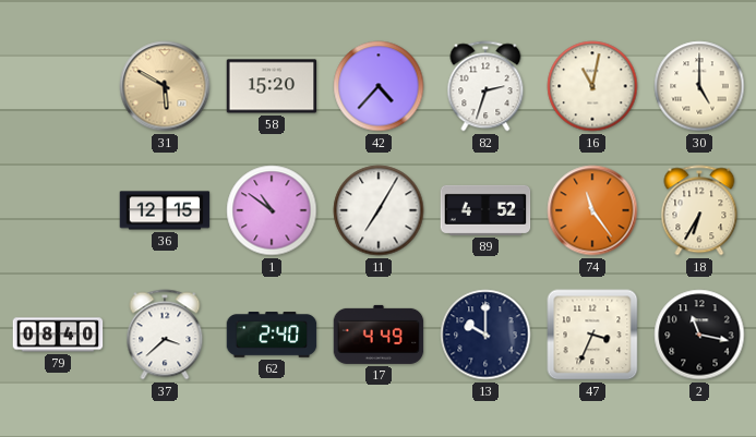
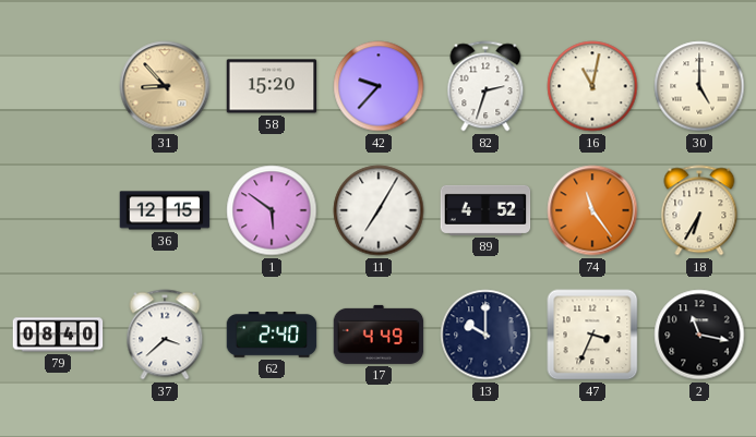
31: 5:50 -> 8:53
42: 4:37 -> 9:37
1: 10:51 -> 5:51
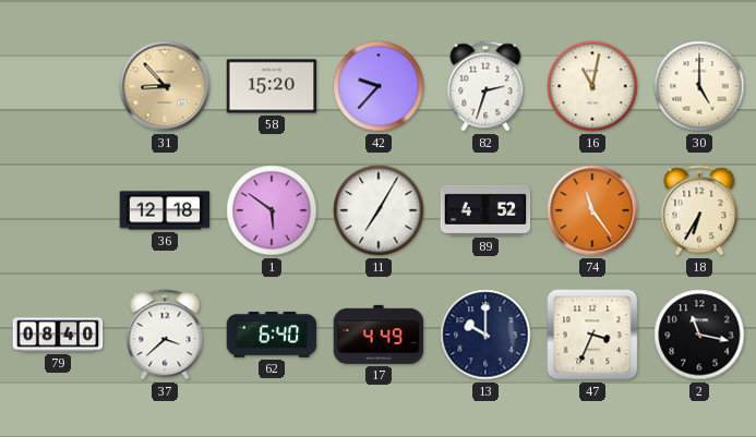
36: 12:15 -> 12:18
62: 2:40 -> 6:40
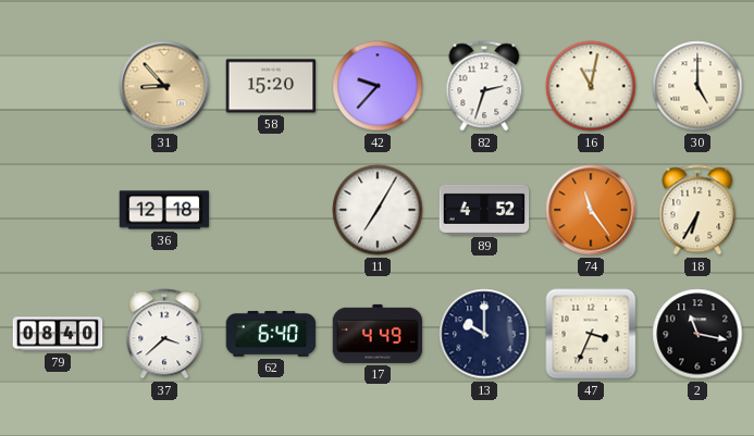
1: 5:51 -> none
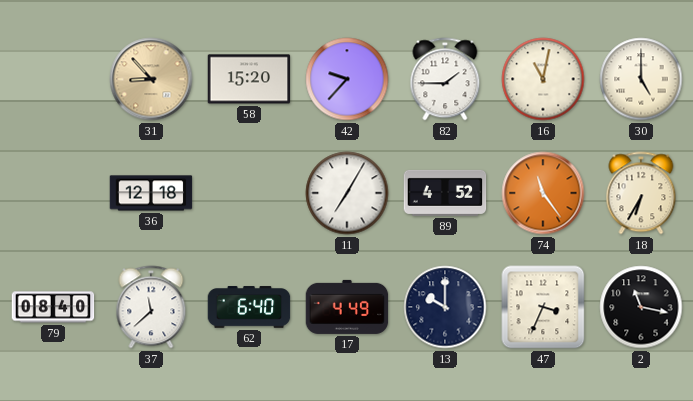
82: 2:33 -> 1:45
37: 3:38 -> 11:38
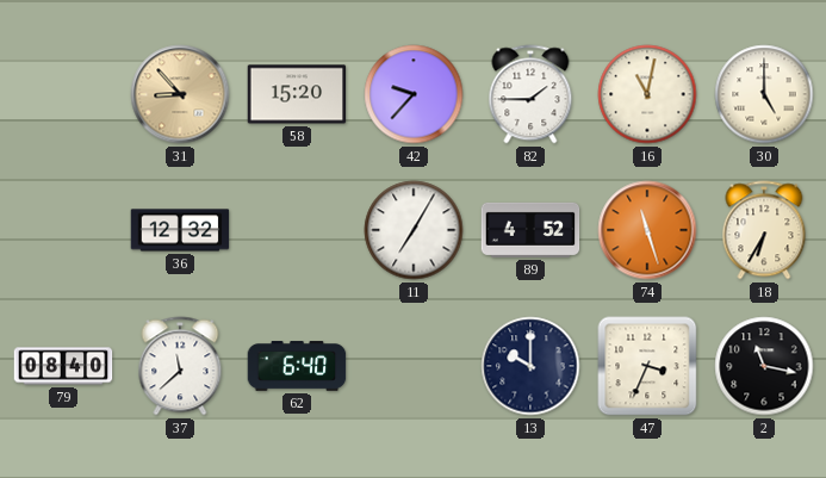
36: 12:18 -> 12:32
74: 11:24 -> 11:27
17: 4:49 -> none
